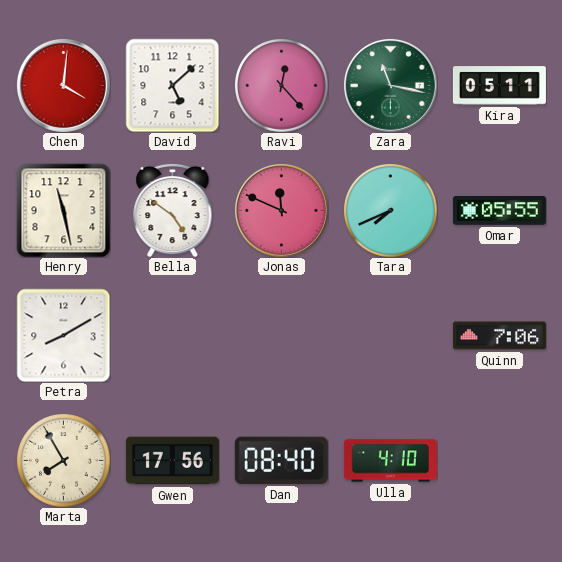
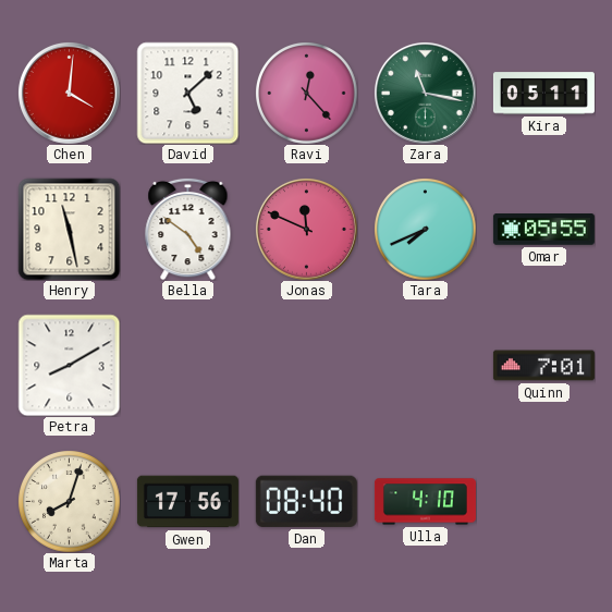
Quinn: 7:06 -> 7:01
Marta: 7:55 -> 8:03
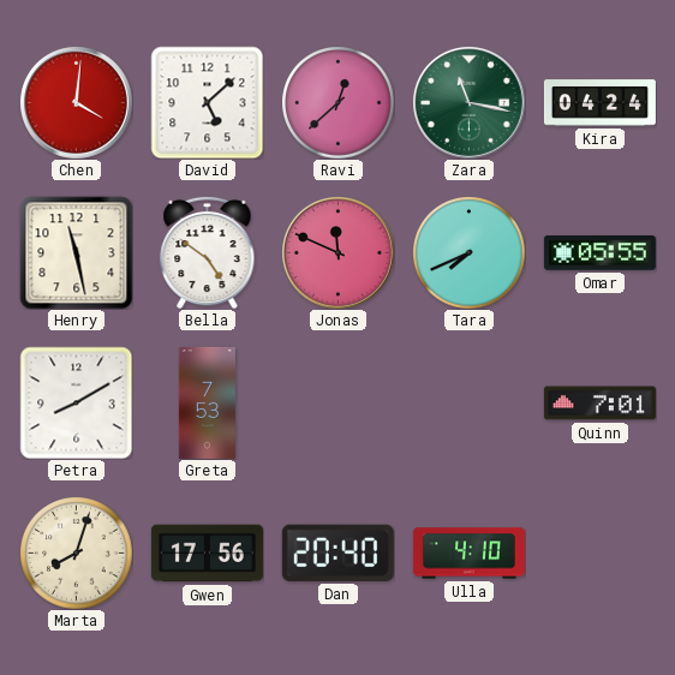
Ravi: 12:23 -> 12:38
Kira: 05:11 -> 04:24
Greta: none -> 7:53
Dan: 08:40 -> 20:40
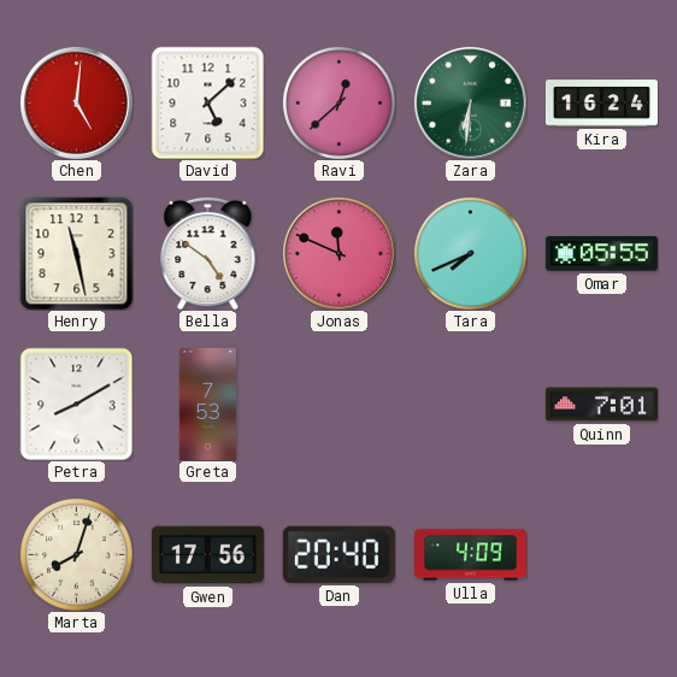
Chen: 4:01 -> 5:01
Zara: 11:17 -> 6:31
Kira: 04:24 -> 16:24
Ulla: 4:10 -> 4:09
